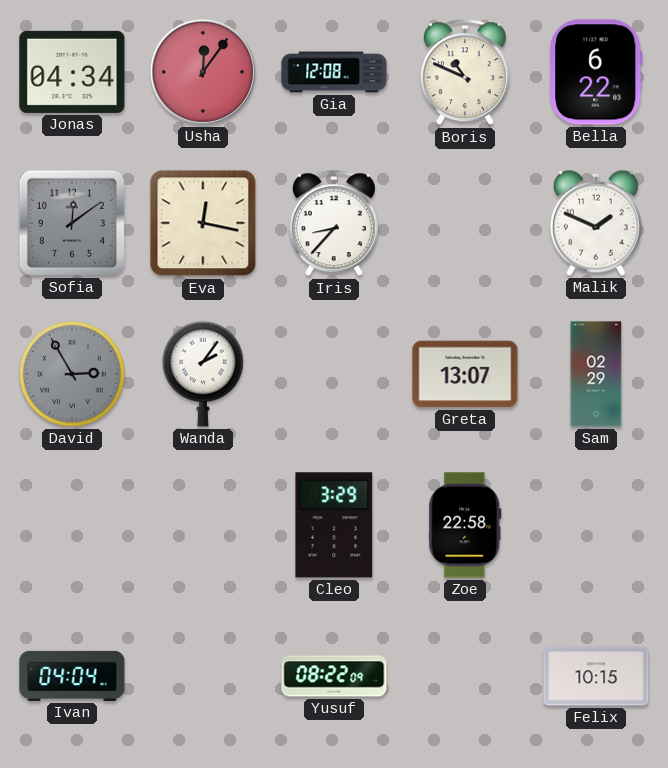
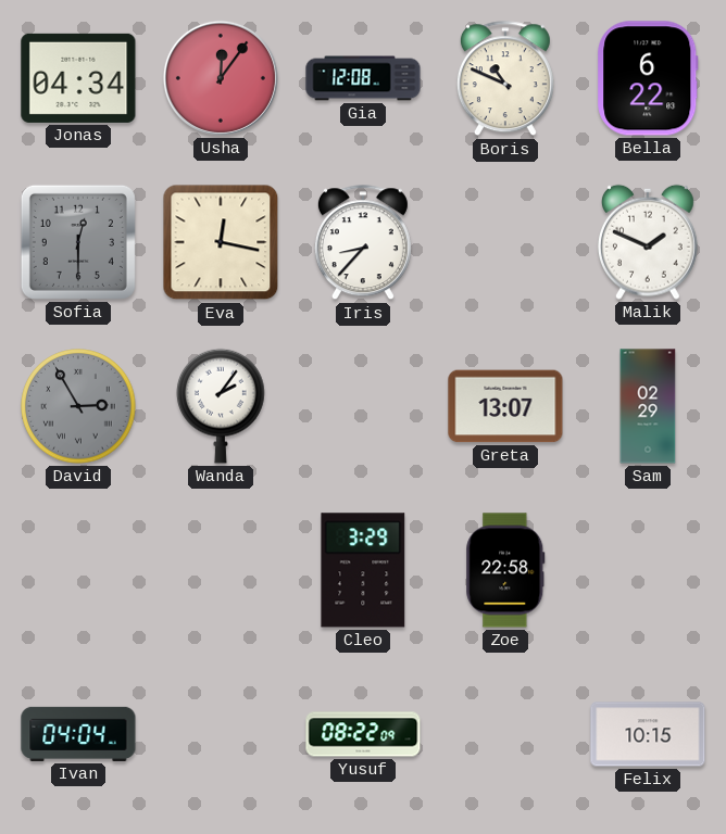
Sofia: 12:09 -> 12:30
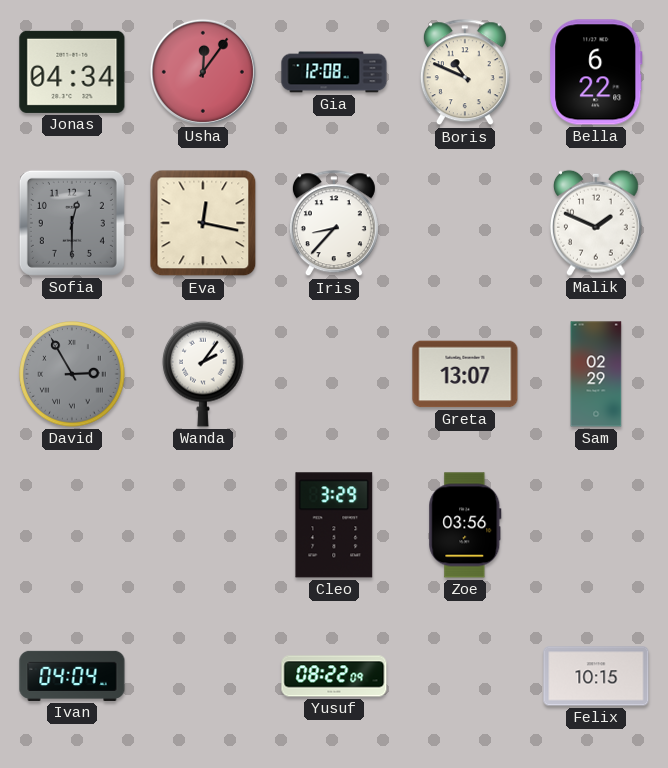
Zoe: 22:58 -> 03:56
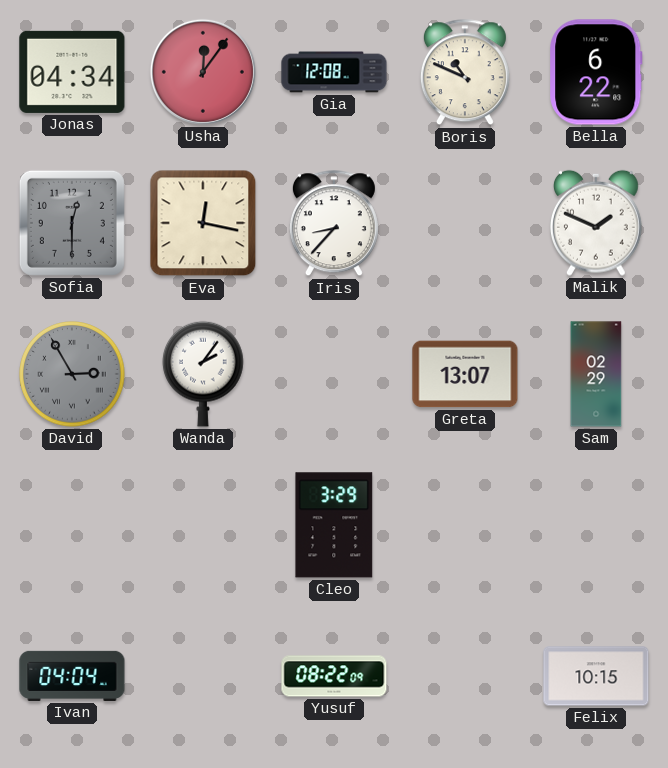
Zoe: 03:56 -> none
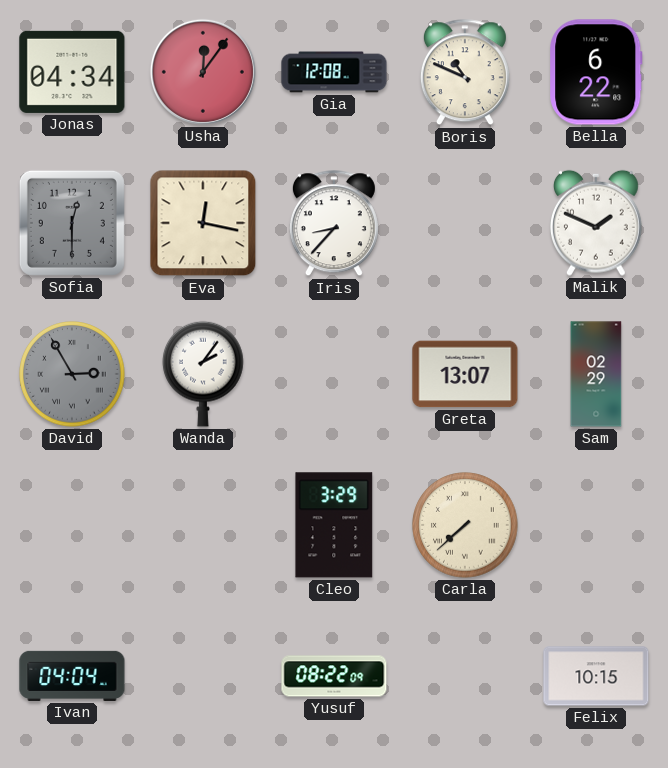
Carla: none -> 7:38
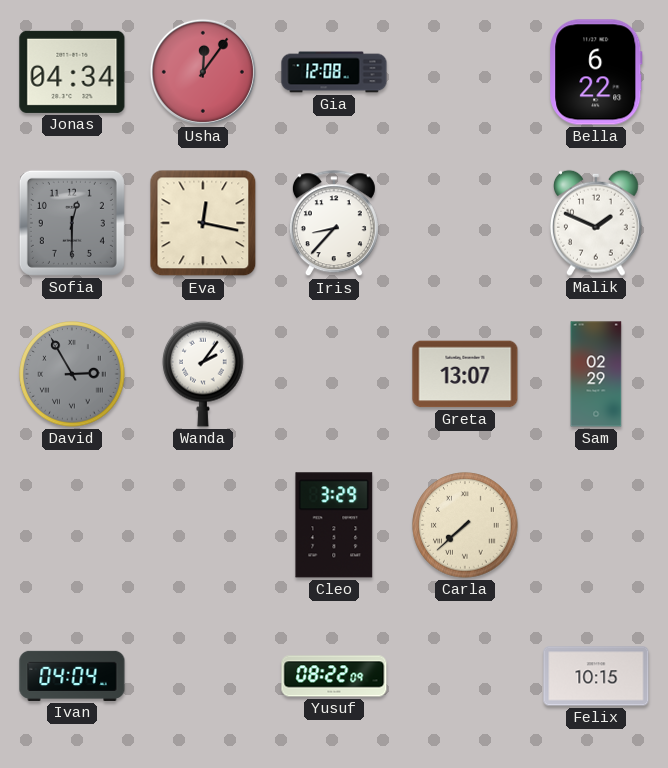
Boris: 10:49 -> none
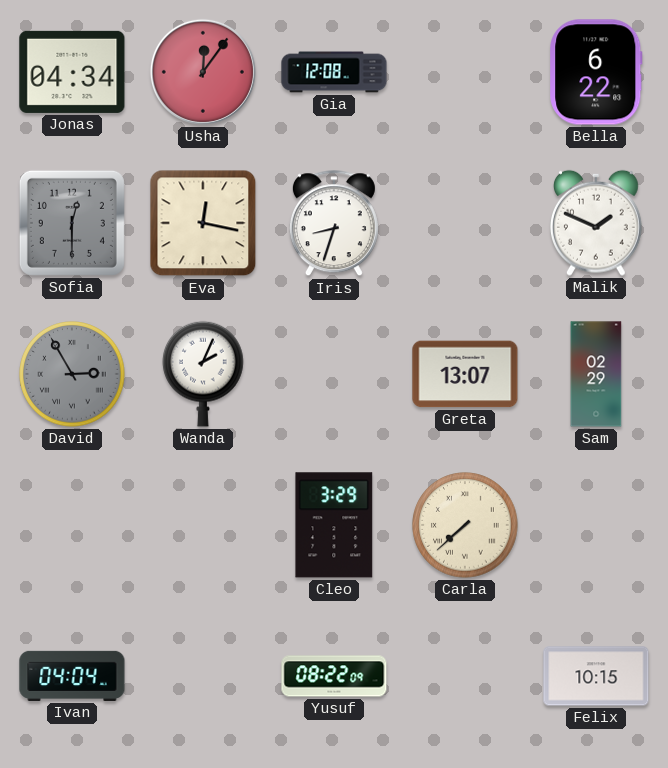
Iris: 8:37 -> 8:33
Wanda: 2:06 -> 2:04
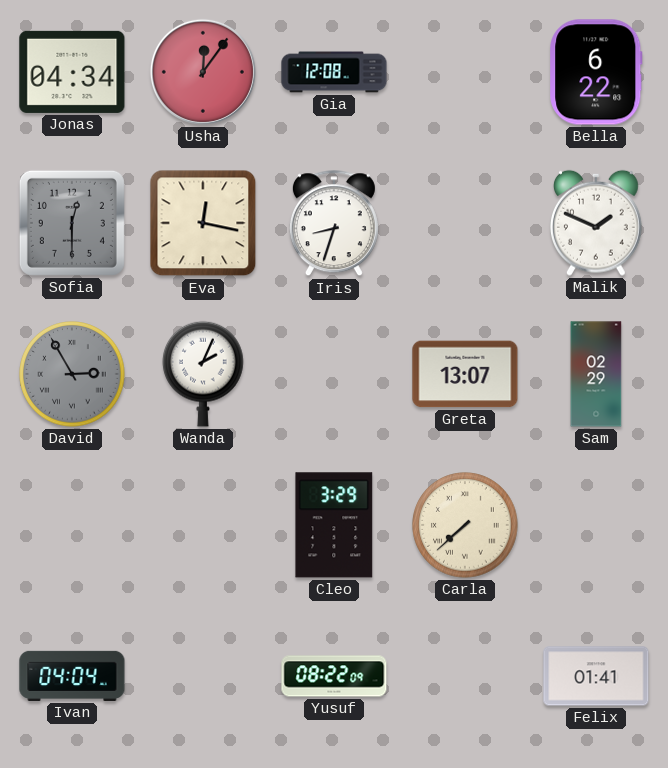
Felix: 10:15 -> 01:41
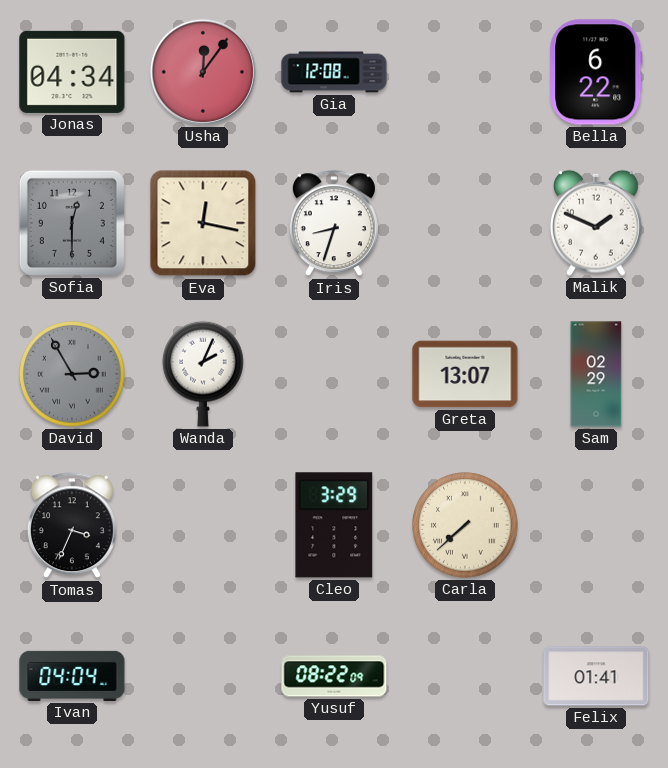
Tomas: none -> 3:34
